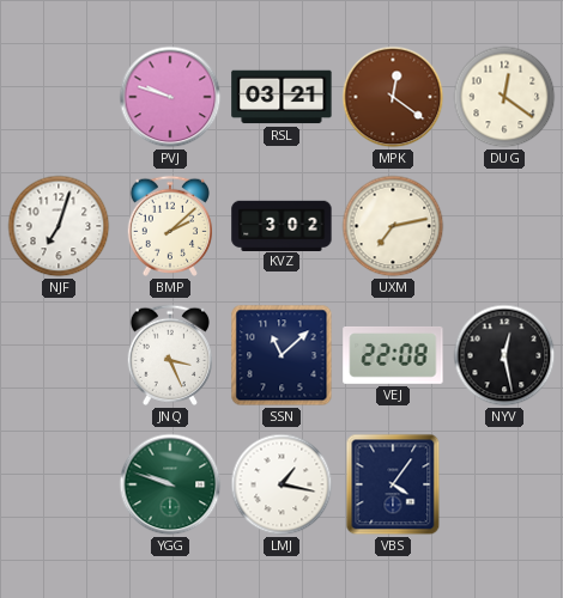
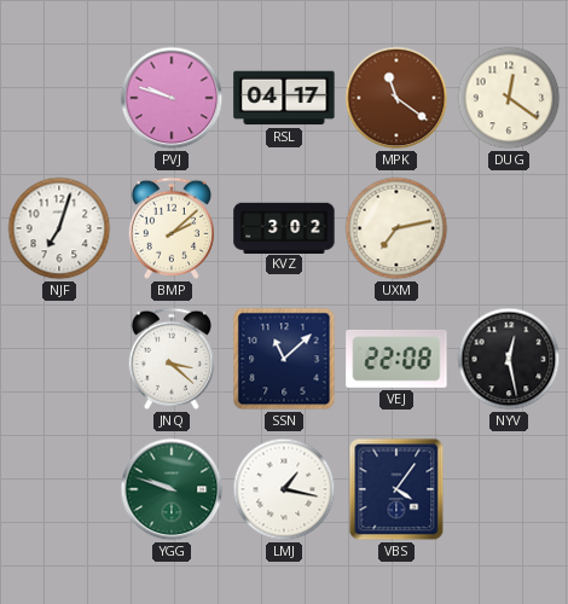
RSL: 03:21 -> 04:17
MPK: 12:21 -> 11:21
JNQ: 3:26 -> 3:22
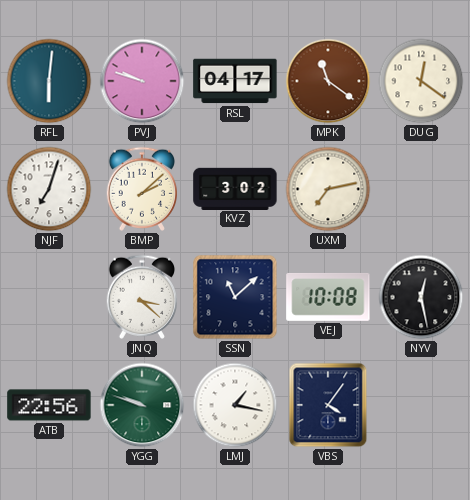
RFL: none -> 6:01
VEJ: 22:08 -> 10:08
ATB: none -> 22:56
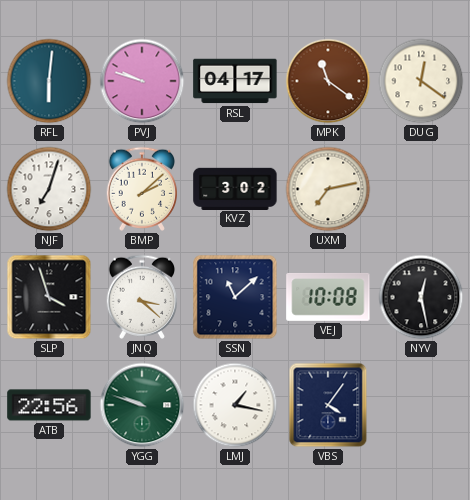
SLP: none -> 3:57
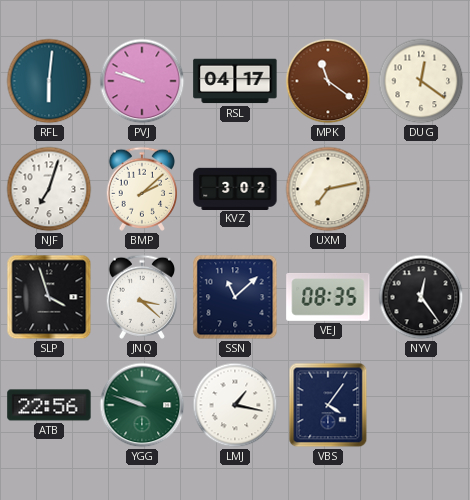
VEJ: 10:08 -> 08:35
NYV: 12:28 -> 12:24
